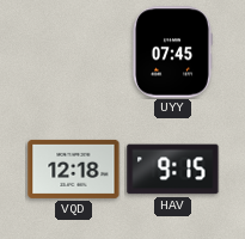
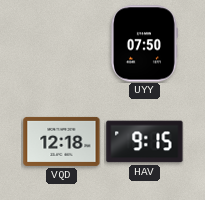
UYY: 07:45 -> 07:50
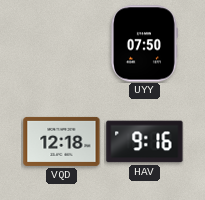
HAV: 9:15 -> 9:16
